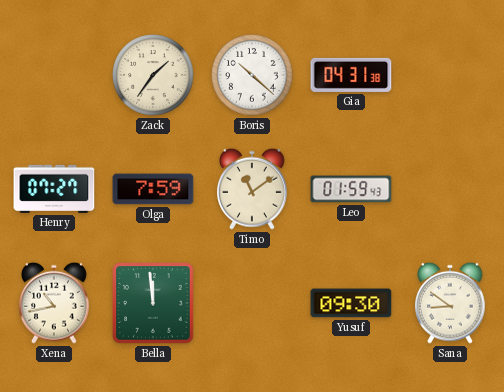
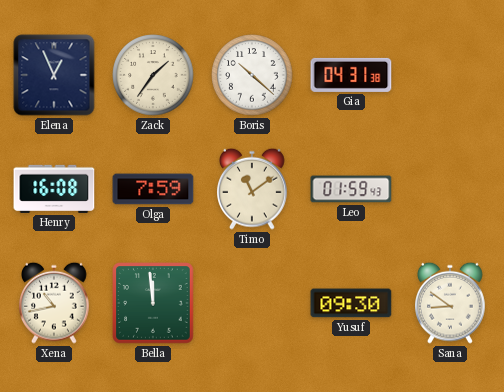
Elena: none -> 12:56
Henry: 07:27 -> 16:08
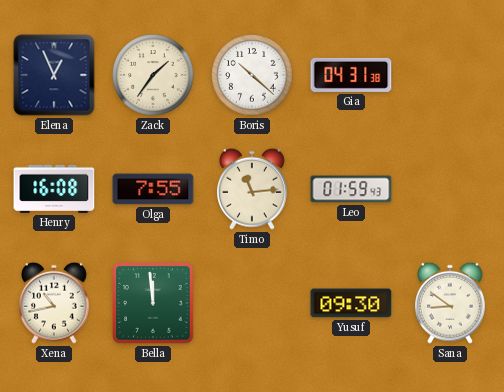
Olga: 7:59 -> 7:55
Timo: 11:09 -> 11:14
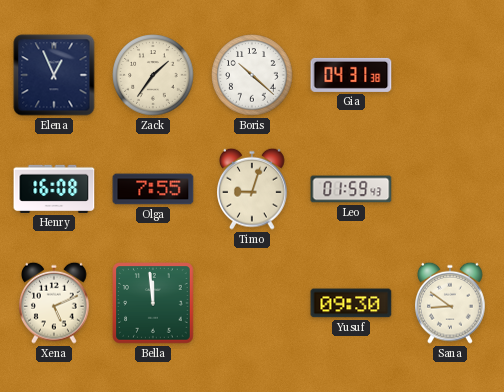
Timo: 11:14 -> 9:03
Xena: 10:43 -> 5:11
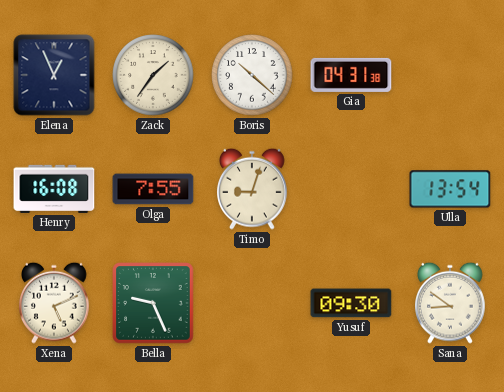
Leo: 01:59 -> none
Ulla: none -> 13:54
Bella: 11:59 -> 9:26
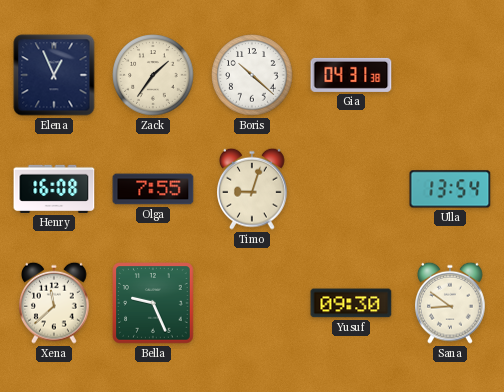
Xena: 5:11 -> 11:38
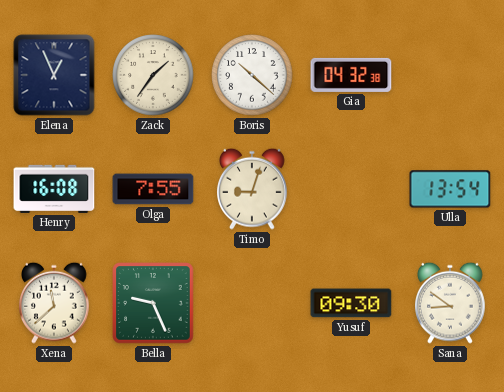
Gia: 04:31 -> 04:32
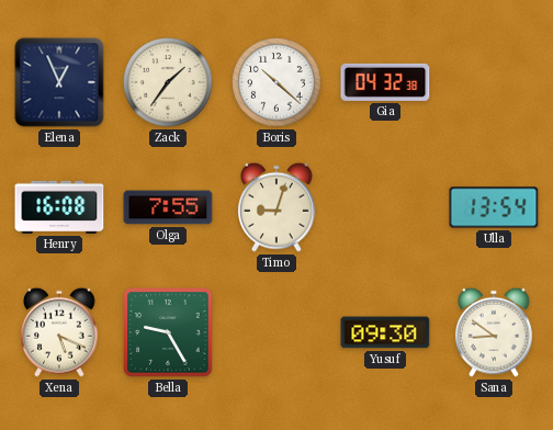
Xena: 11:38 -> 5:19
Bella: 9:26 -> 9:25
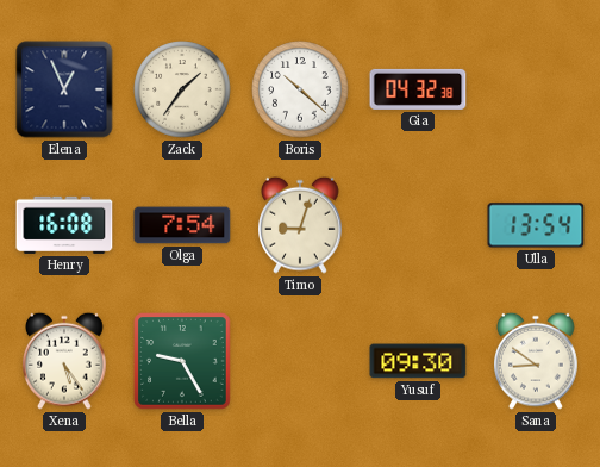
Olga: 7:55 -> 7:54
Xena: 5:19 -> 5:24
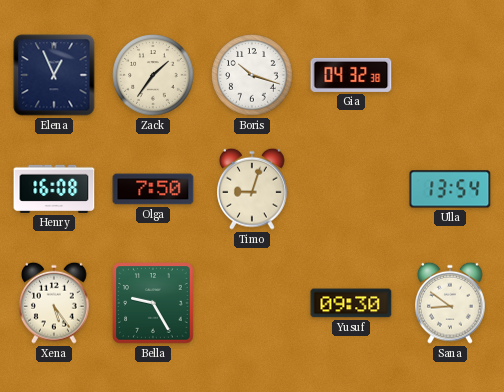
Boris: 10:22 -> 10:18
Olga: 7:54 -> 7:50
